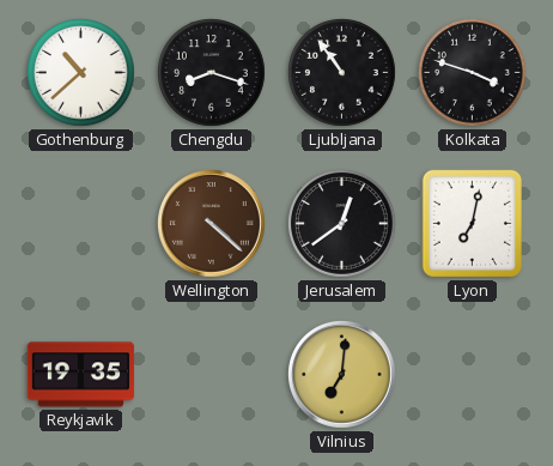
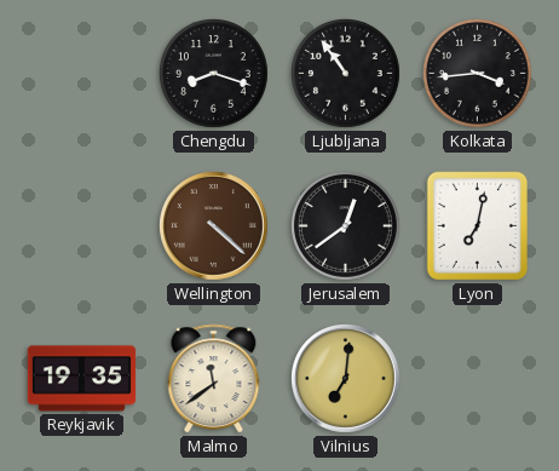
Gothenburg: 10:38 -> none
Kolkata: 3:48 -> 3:44
Malmo: none -> 11:39
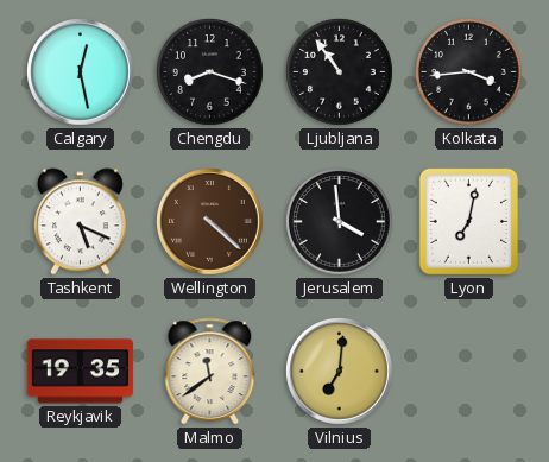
Calgary: none -> 12:28
Tashkent: none -> 5:19
Jerusalem: 12:39 -> 3:59
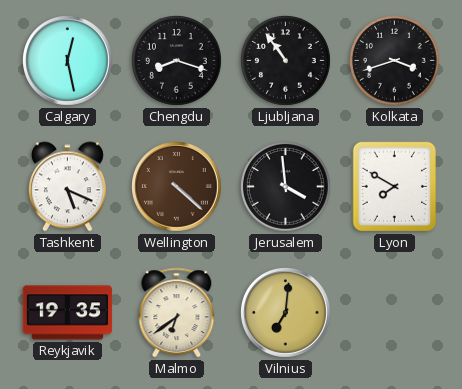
Kolkata: 3:44 -> 3:42
Lyon: 7:02 -> 7:50
Malmo: 11:39 -> 6:39
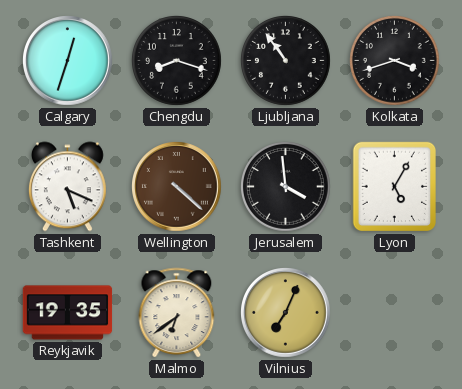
Calgary: 12:28 -> 12:33
Lyon: 7:50 -> 5:05
Vilnius: 7:01 -> 7:04
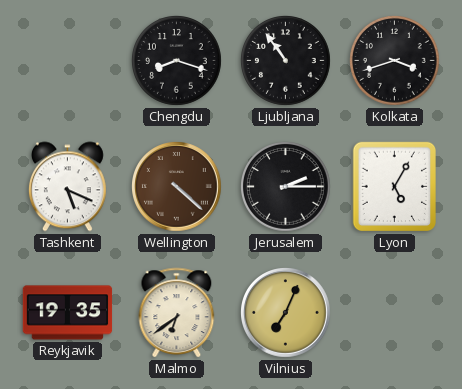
Calgary: 12:33 -> none
Jerusalem: 3:59 -> 2:15
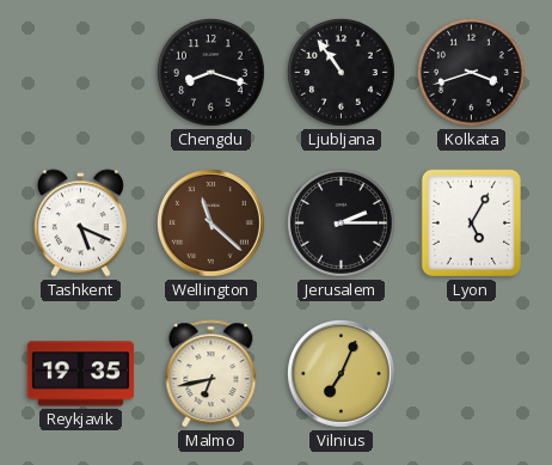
Wellington: 4:22 -> 11:22
Malmo: 6:39 -> 6:43
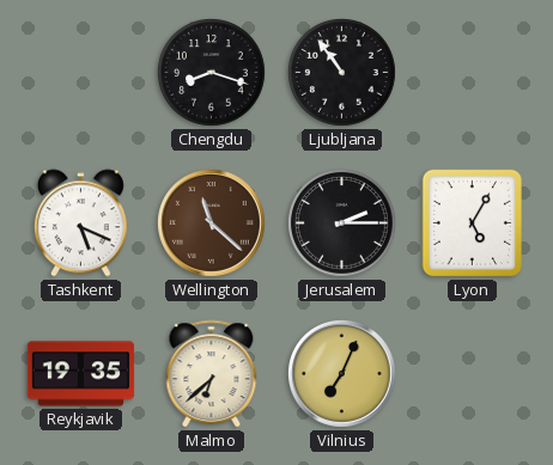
Kolkata: 3:42 -> none
Malmo: 6:43 -> 6:38
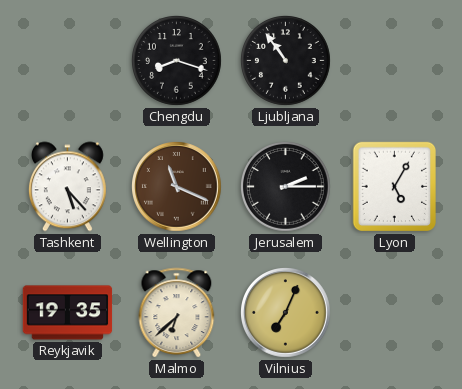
Tashkent: 5:19 -> 5:23
Wellington: 11:22 -> 11:19
